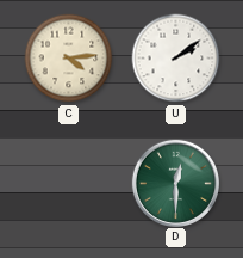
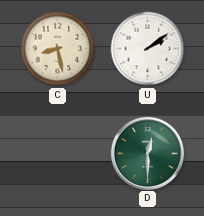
C: 4:14 -> 8:28
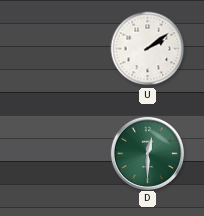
C: 8:28 -> none
